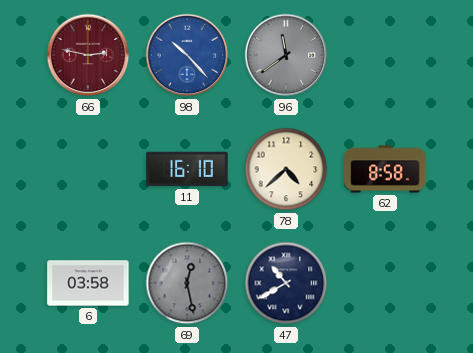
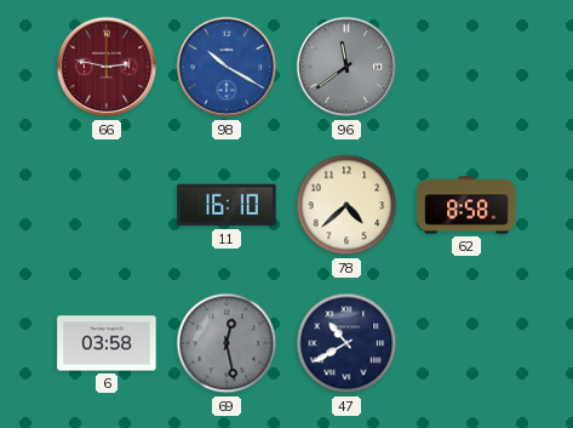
98: 10:23 -> 10:20
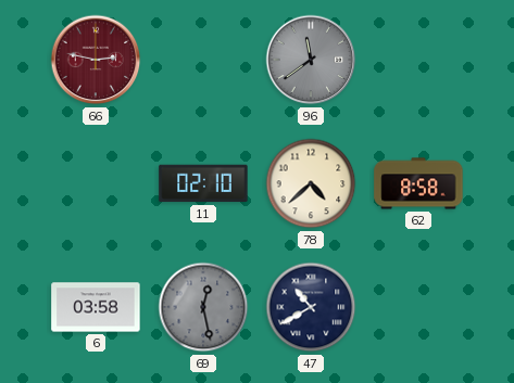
98: 10:20 -> none
11: 16:10 -> 02:10
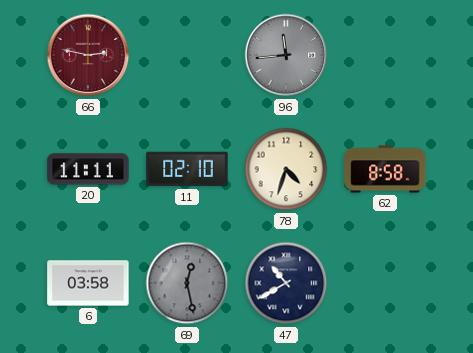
96: 11:39 -> 11:44
20: none -> 11:11
78: 4:38 -> 4:33
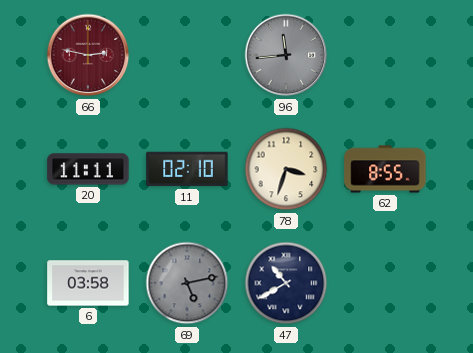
78: 4:33 -> 3:33
62: 8:58 -> 8:55
69: 12:28 -> 5:13
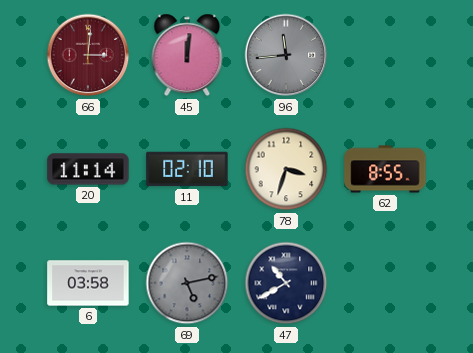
66: 2:47 -> 3:01
45: none -> 12:01
20: 11:11 -> 11:14
